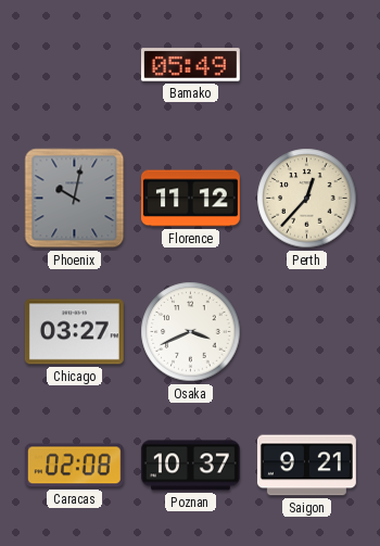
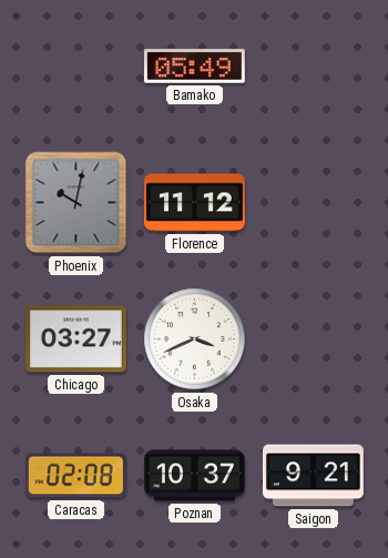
Perth: 12:37 -> none
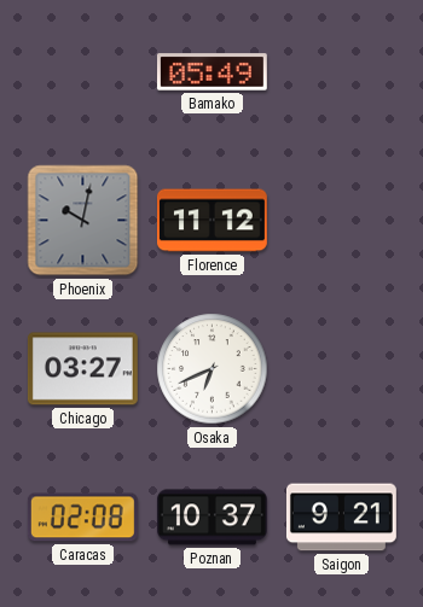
Osaka: 3:41 -> 6:41
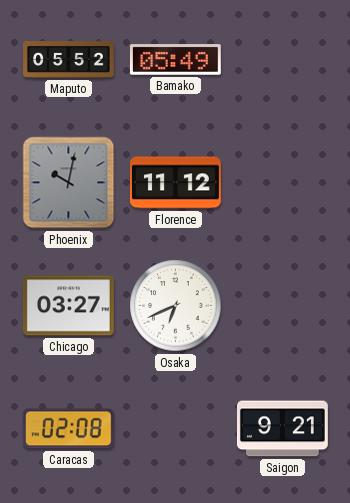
Maputo: none -> 05:52
Poznan: 10:37 -> none
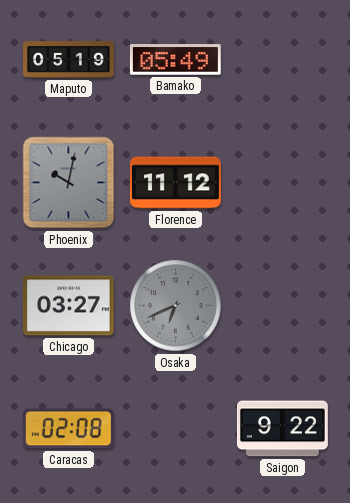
Maputo: 05:52 -> 05:19
Osaka dial: white -> grey
Saigon: 9:21 -> 9:22
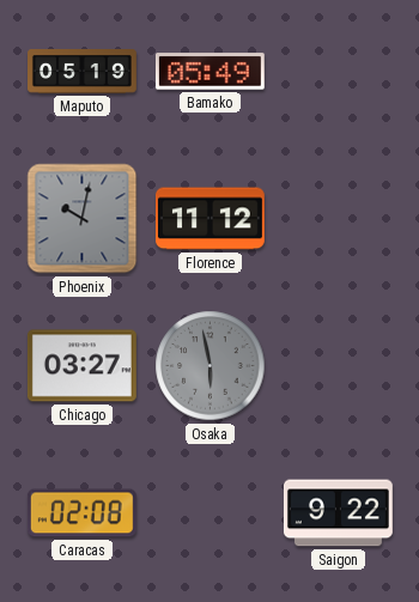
Osaka: 6:41 -> 5:58
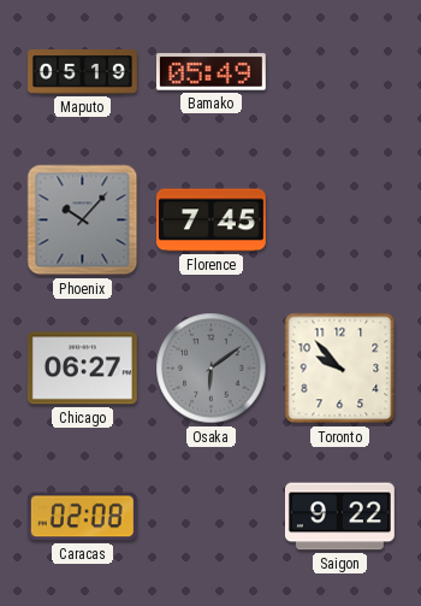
Phoenix: 10:02 -> 10:07
Florence: 11:12 -> 7:45
Chicago: 03:27 -> 06:27
Osaka: 5:58 -> 6:09
Toronto: none -> 9:53
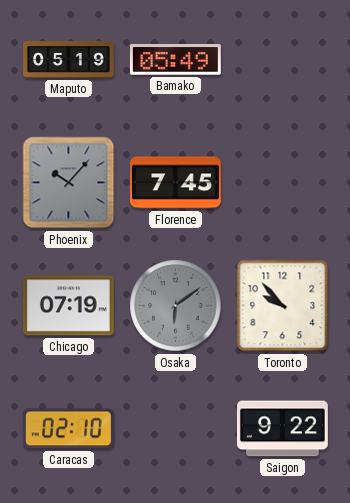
Chicago: 06:27 -> 07:19
Caracas: 02:08 -> 02:10
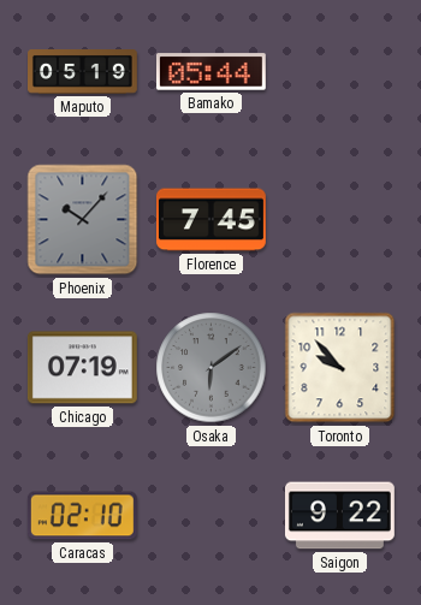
Bamako: 05:49 -> 05:44
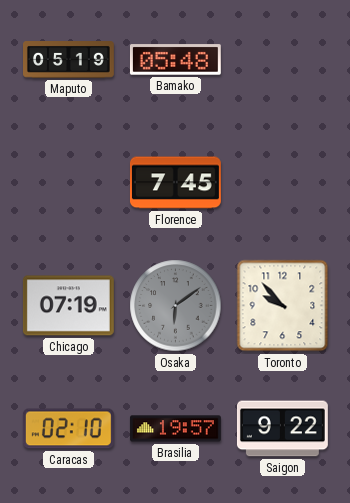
Bamako: 05:44 -> 05:48
Phoenix: 10:07 -> none
Brasilia: none -> 19:57
